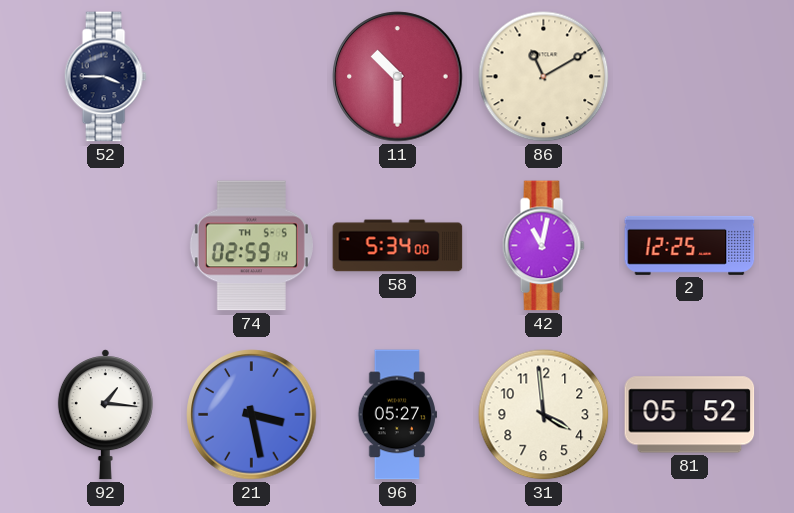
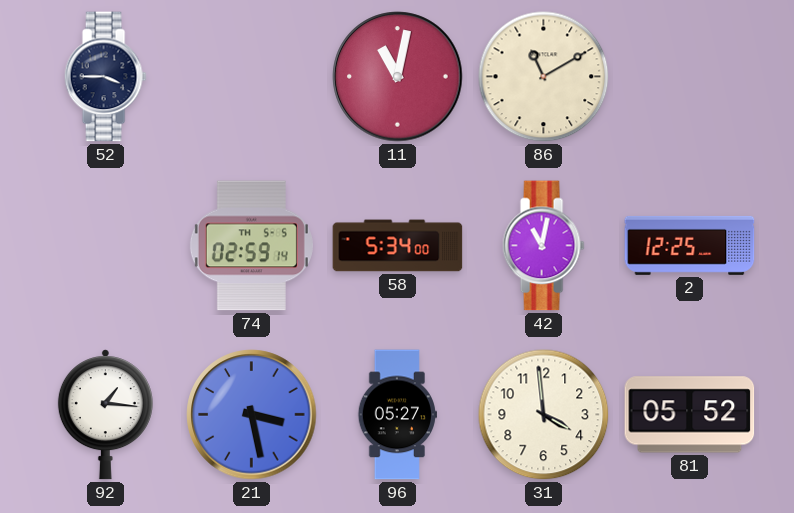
11: 10:30 -> 11:02
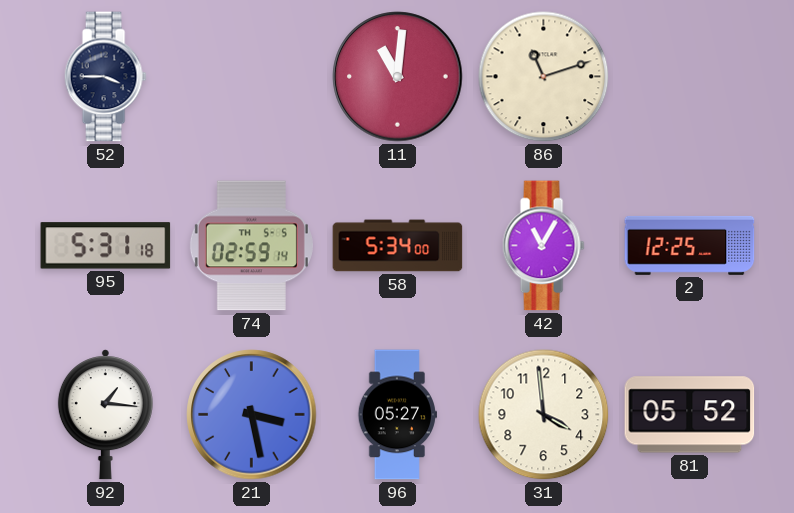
11: 11:02 -> 11:01
86: 11:10 -> 11:12
95: none -> 5:31
42: 11:02 -> 11:05
